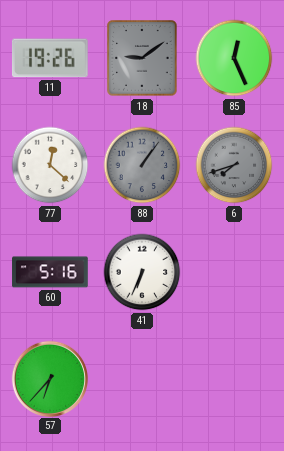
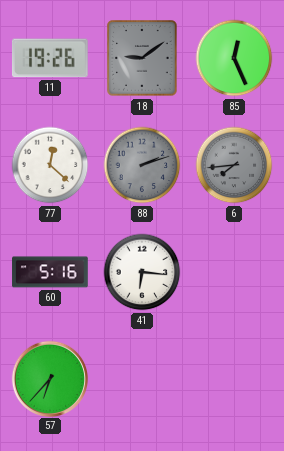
88: 1:06 -> 2:12
6: 7:42 -> 7:44
41: 6:34 -> 6:16
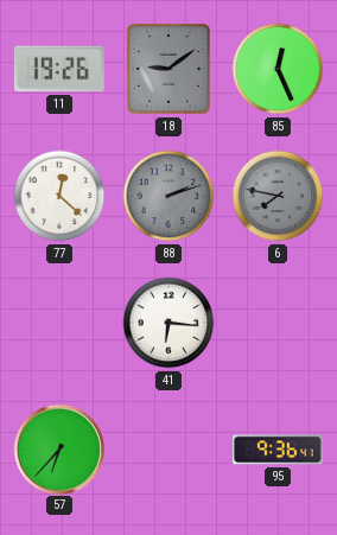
6: 7:44 -> 7:47
60: 5:16 -> none
95: none -> 9:36
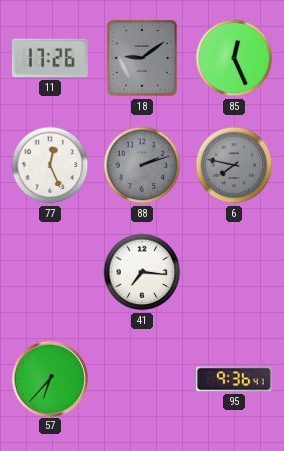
11: 19:26 -> 17:26
77: 12:22 -> 12:26
41: 6:16 -> 7:16
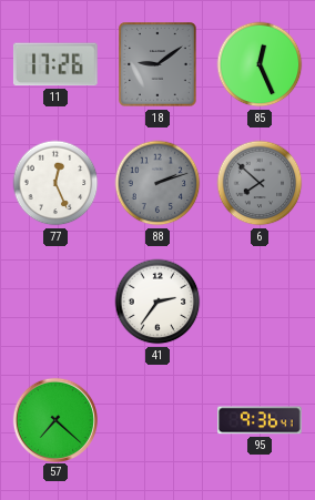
6: 7:47 -> 7:52
41: 7:16 -> 2:36
57: 6:37 -> 7:22
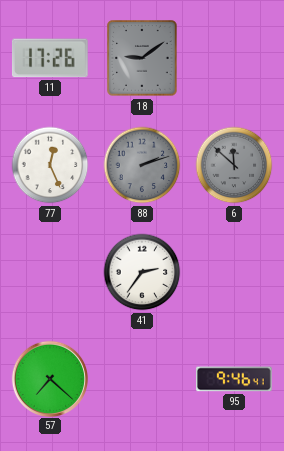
85: 12:26 -> none
6: 7:52 -> 11:52
95: 9:36 -> 9:46
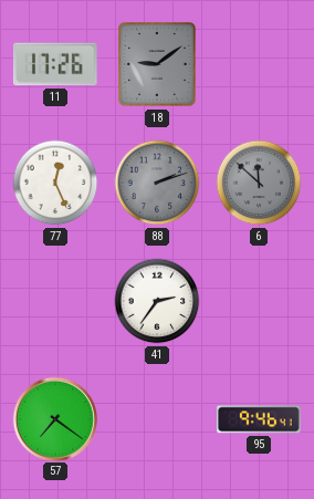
57: 7:22 -> 7:21
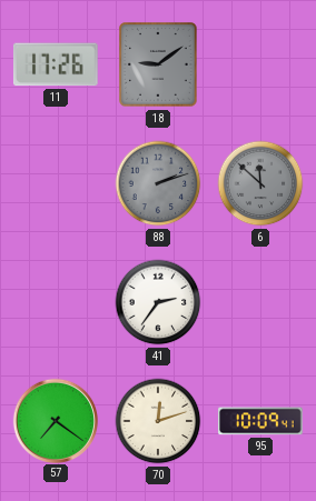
77: 12:26 -> none
70: none -> 12:12
95: 9:46 -> 10:09
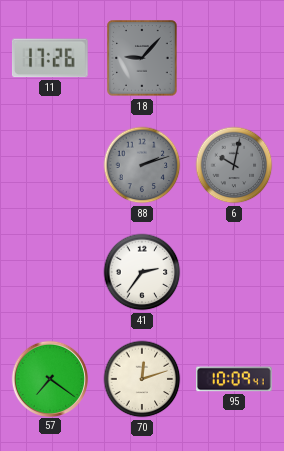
18: 9:09 -> 9:07
6: 11:52 -> 10:02
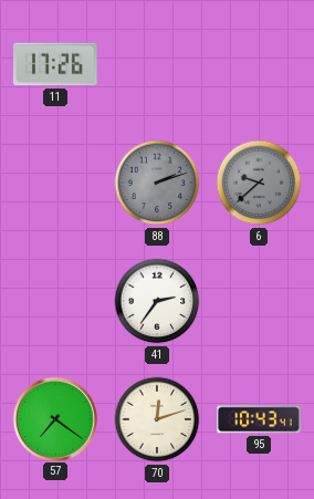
18: 9:07 -> none
6: 10:02 -> 9:38
95: 10:09 -> 10:43
